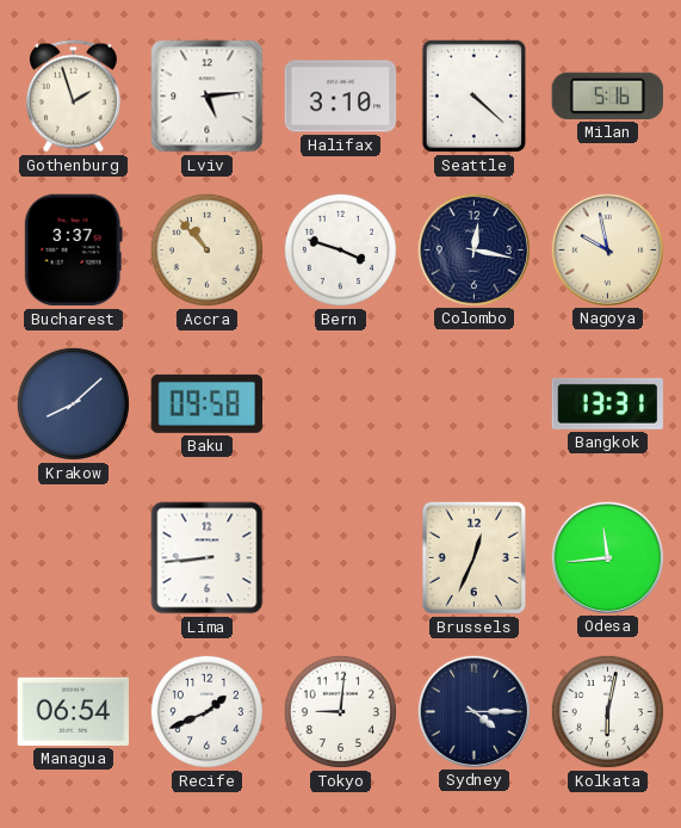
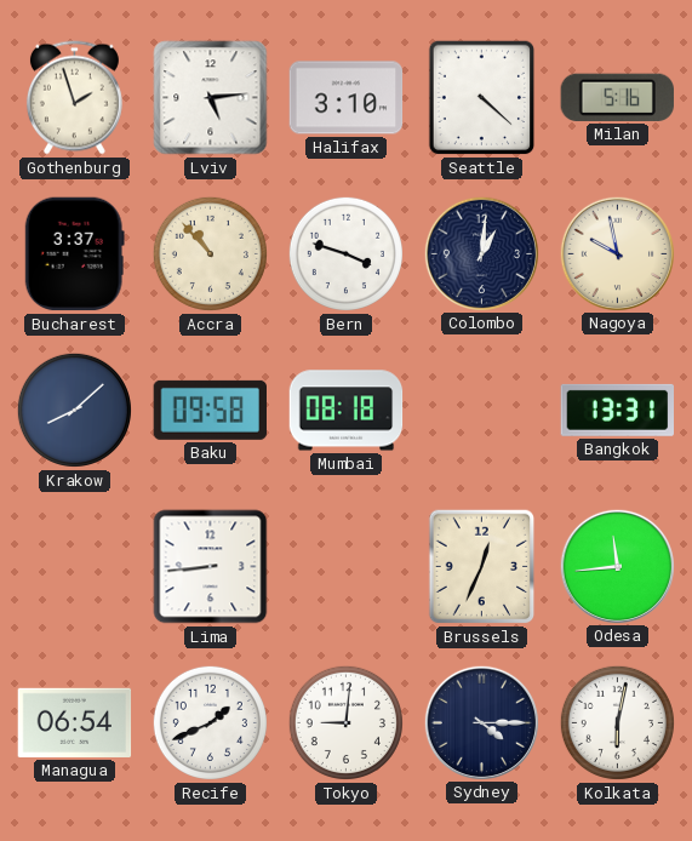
Colombo: 12:17 -> 1:01
Mumbai: none -> 08:18
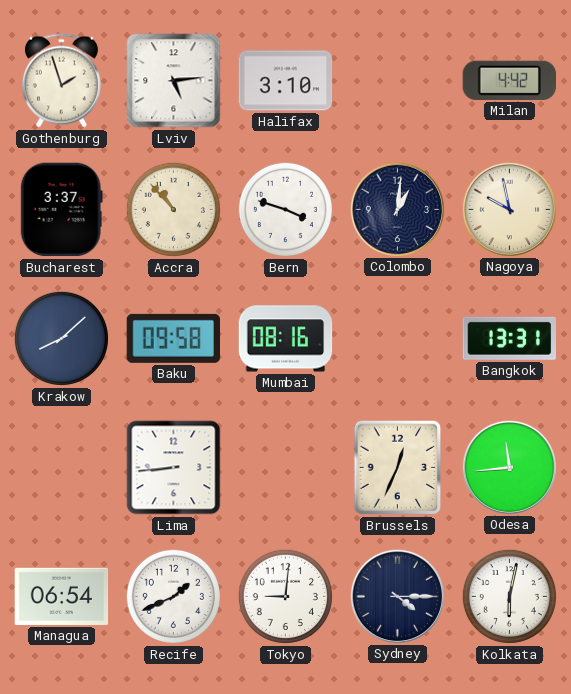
Seattle: 4:22 -> none
Milan: 5:16 -> 4:42
Mumbai: 08:18 -> 08:16
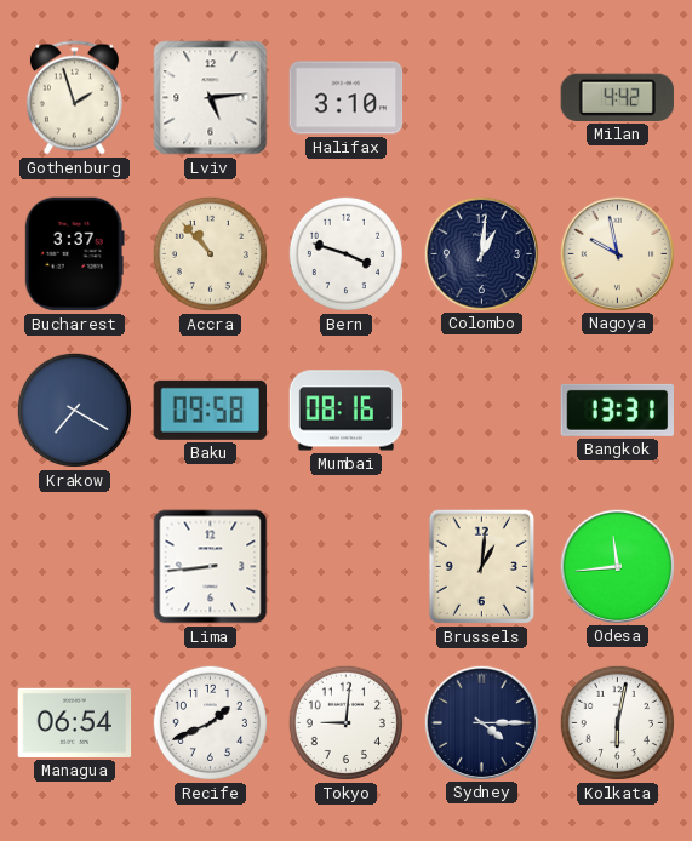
Krakow: 8:08 -> 7:20
Brussels: 12:34 -> 1:01
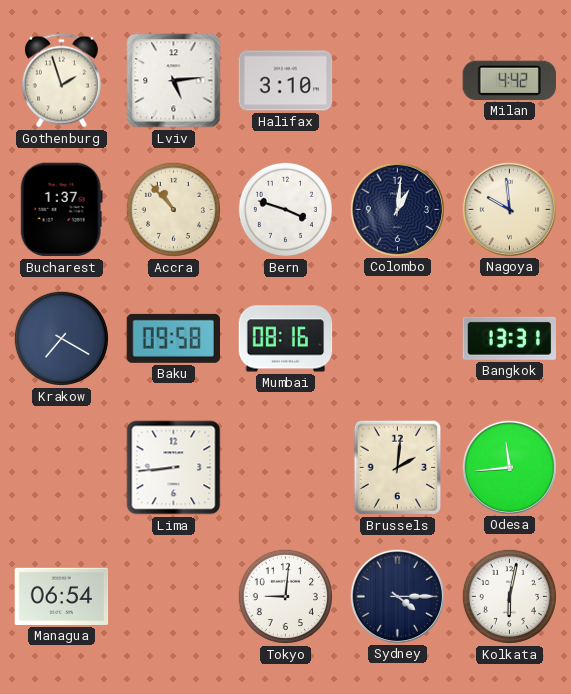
Bucharest: 3:37 -> 1:37
Nagoya: 9:58 -> 9:59
Brussels: 1:01 -> 2:01
Recife: 1:41 -> none
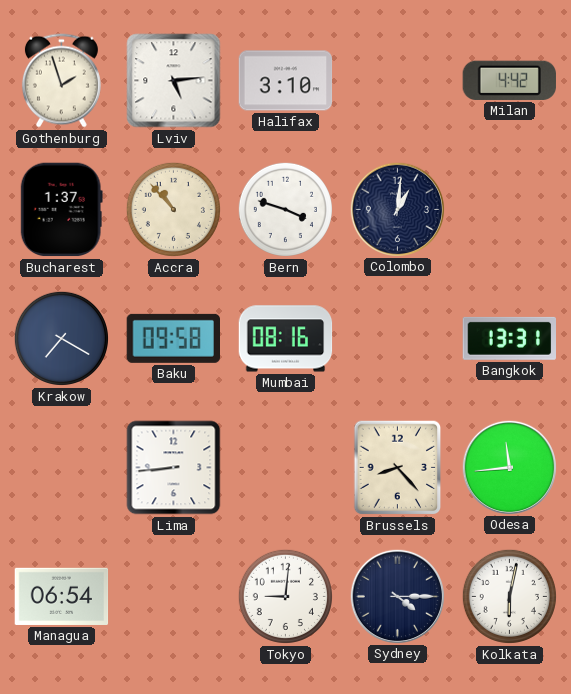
Nagoya: 9:59 -> none
Brussels: 2:01 -> 8:23
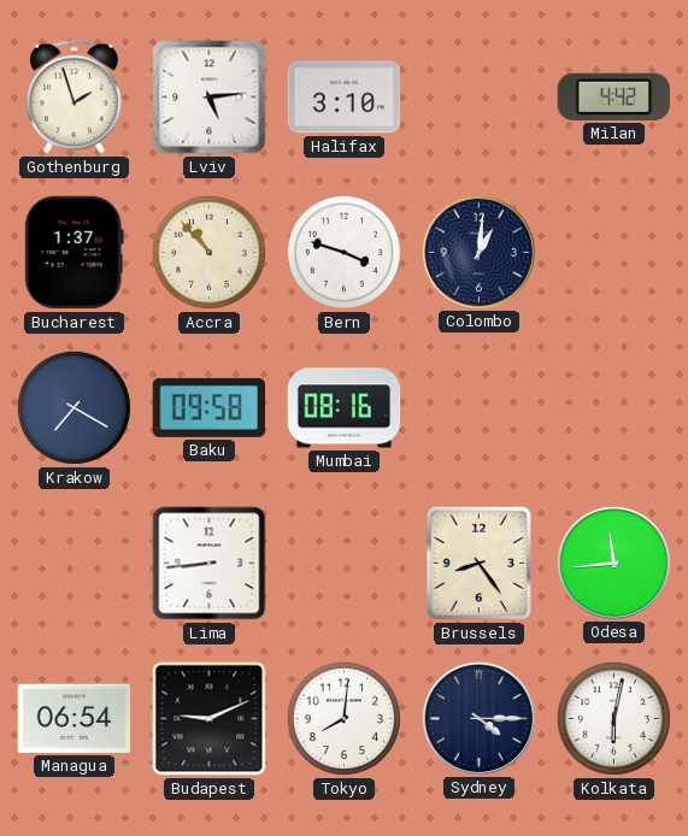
Bangkok: 13:31 -> none
Brussels: 8:23 -> 8:24
Budapest: none -> 9:11
Tokyo: 9:01 -> 8:01
